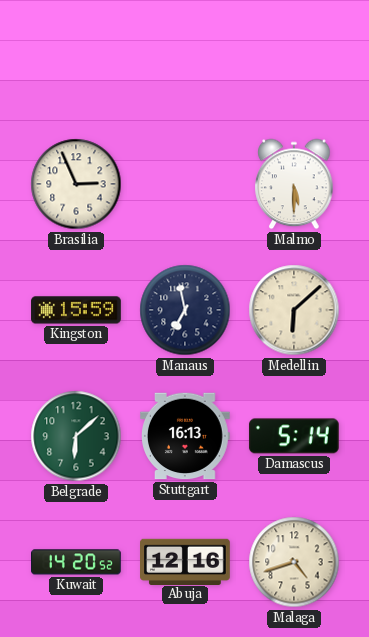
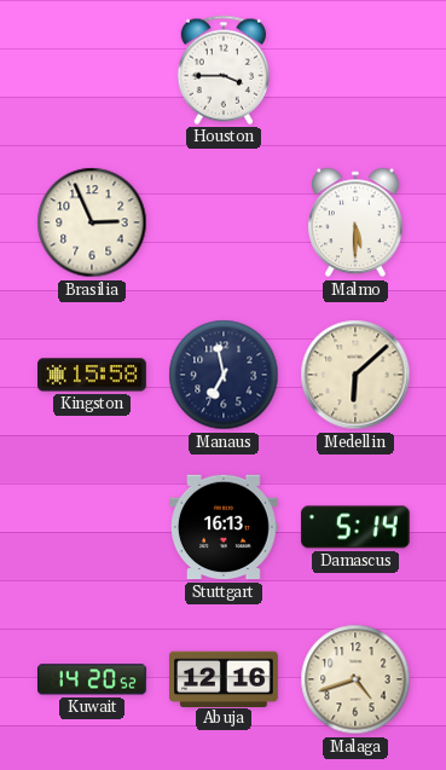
Houston: none -> 3:45
Kingston: 15:59 -> 15:58
Belgrade: 6:08 -> none
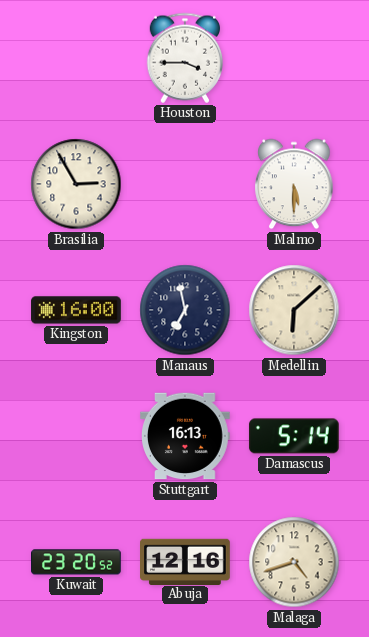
Brasilia: 2:56 -> 2:55
Kingston: 15:58 -> 16:00
Kuwait: 14:20 -> 23:20
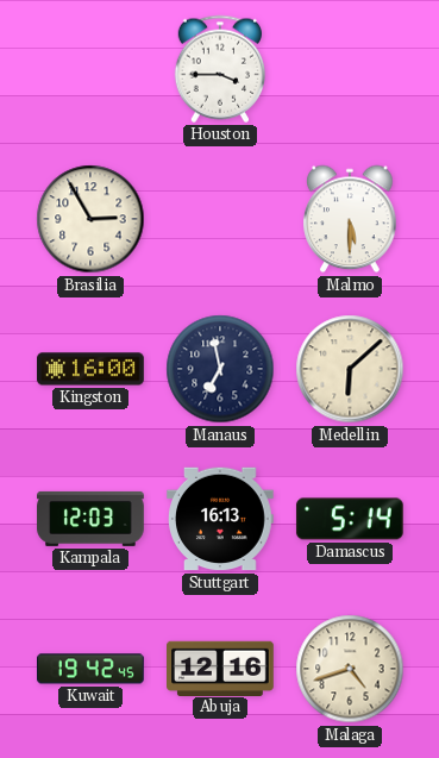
Kampala: none -> 12:03
Kuwait: 23:20 -> 19:42
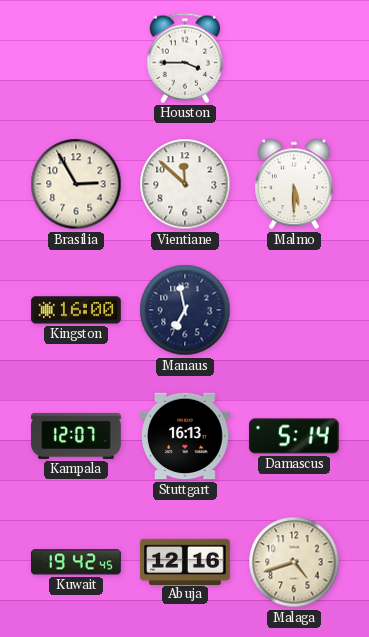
Vientiane: none -> 11:52
Medellin: 6:08 -> none
Kampala: 12:03 -> 12:07
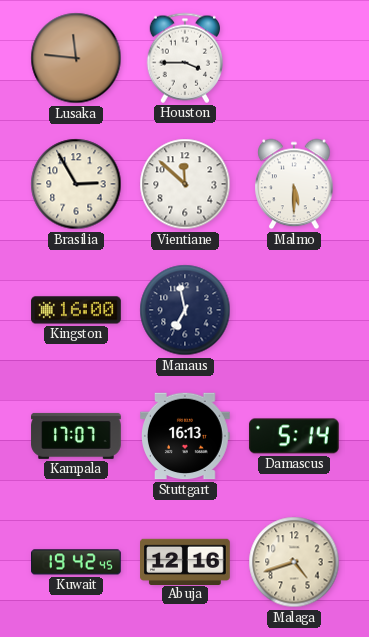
Lusaka: none -> 11:46
Kampala: 12:07 -> 17:07
